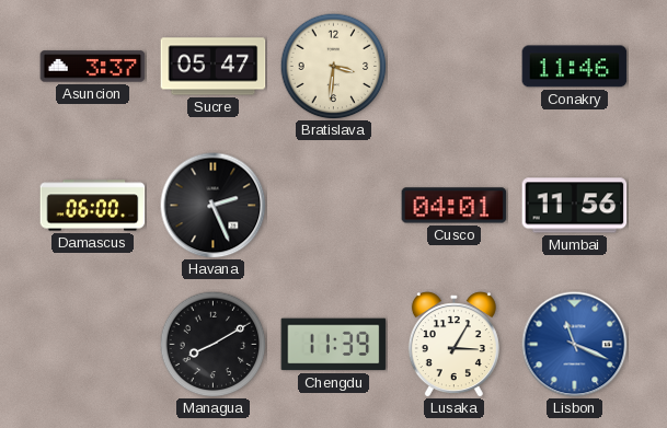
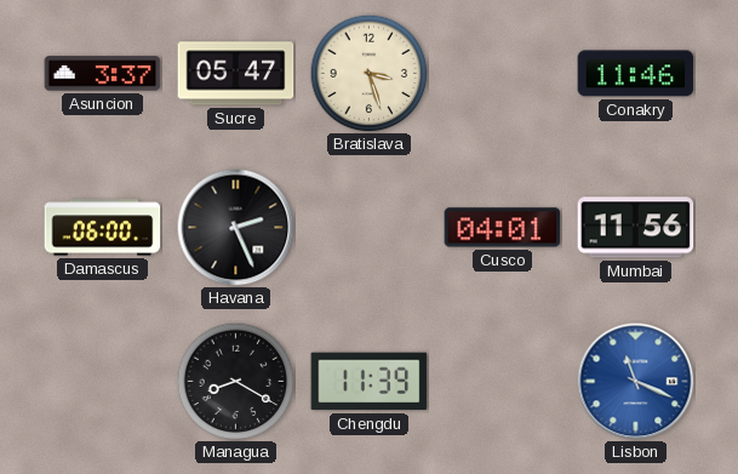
Bratislava: 3:31 -> 3:27
Managua: 8:10 -> 8:20
Lusaka: 3:05 -> none
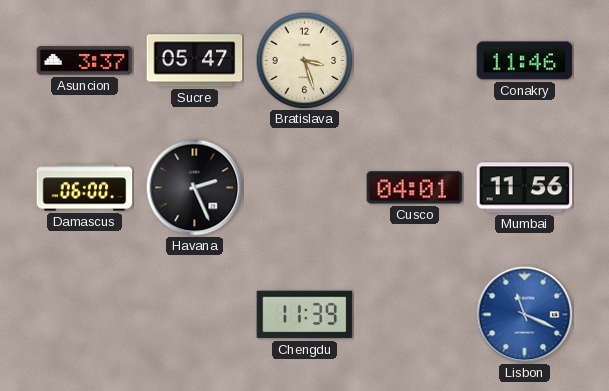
Managua: 8:20 -> none
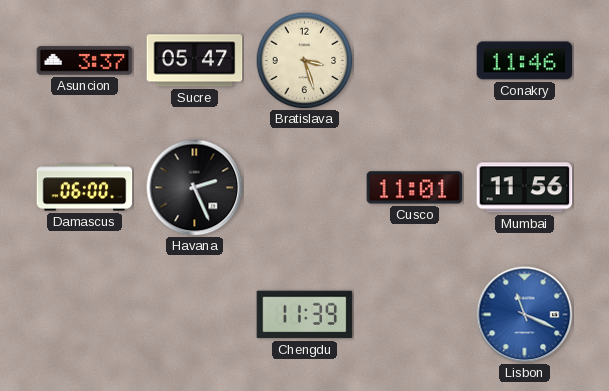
Cusco: 04:01 -> 11:01
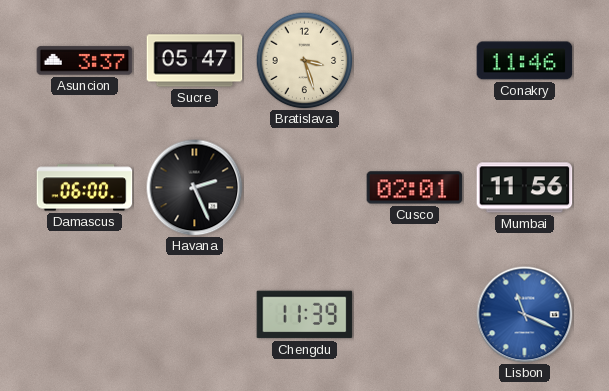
Cusco: 11:01 -> 02:01
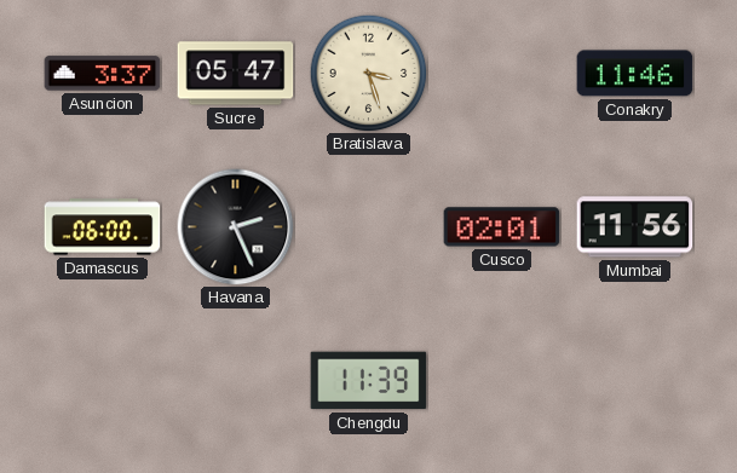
Lisbon: 11:19 -> none
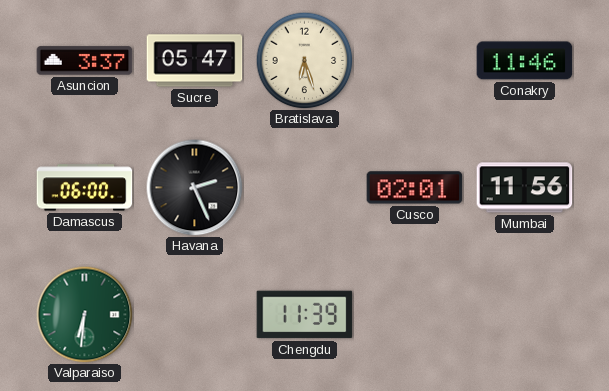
Bratislava: 3:27 -> 6:27
Valparaiso: none -> 6:31
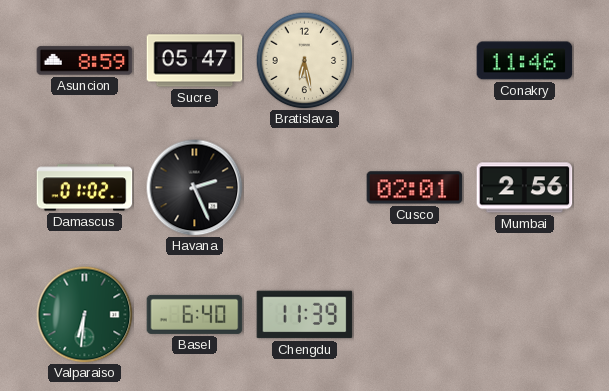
Asuncion: 3:37 -> 8:59
Bratislava: 6:27 -> 6:28
Damascus: 06:00 -> 01:02
Mumbai: 11:56 -> 2:56
Basel: none -> 6:40
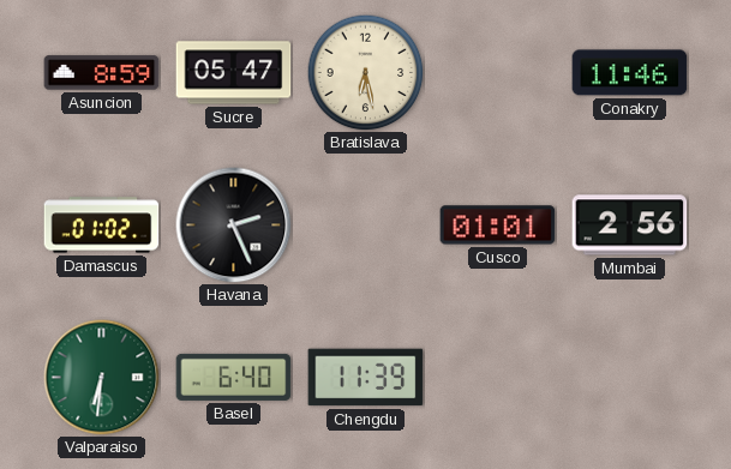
Cusco: 02:01 -> 01:01
